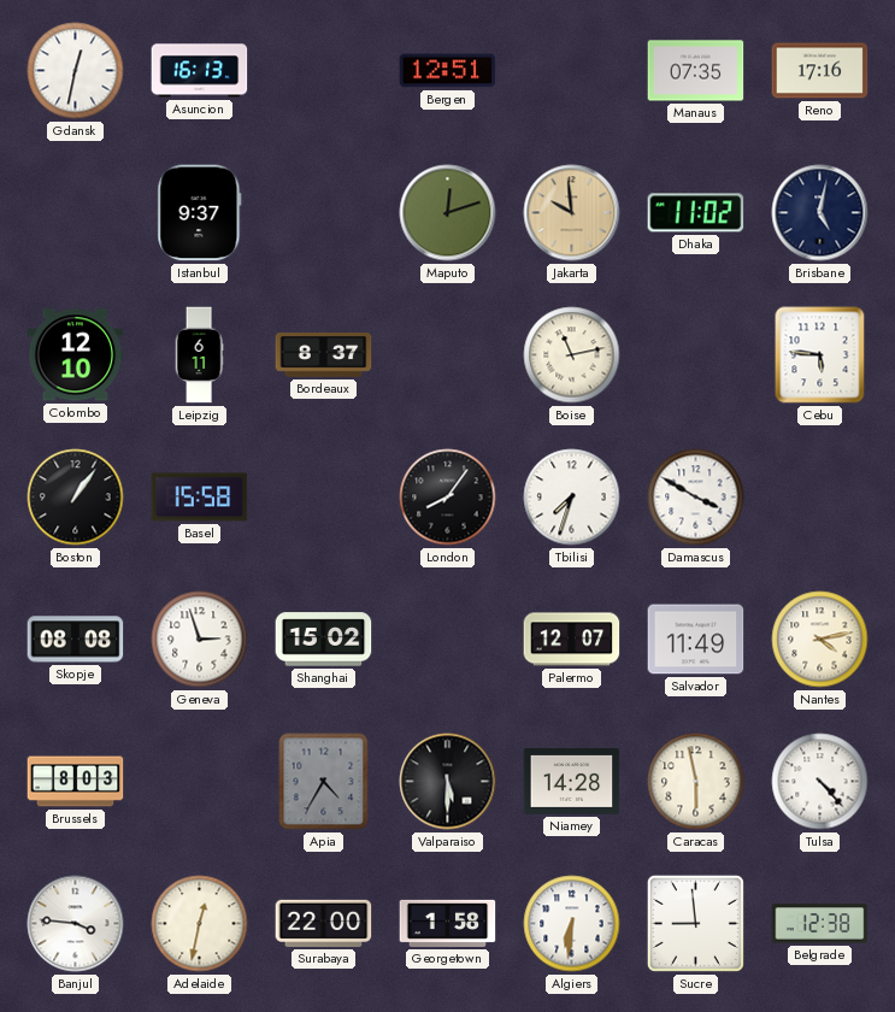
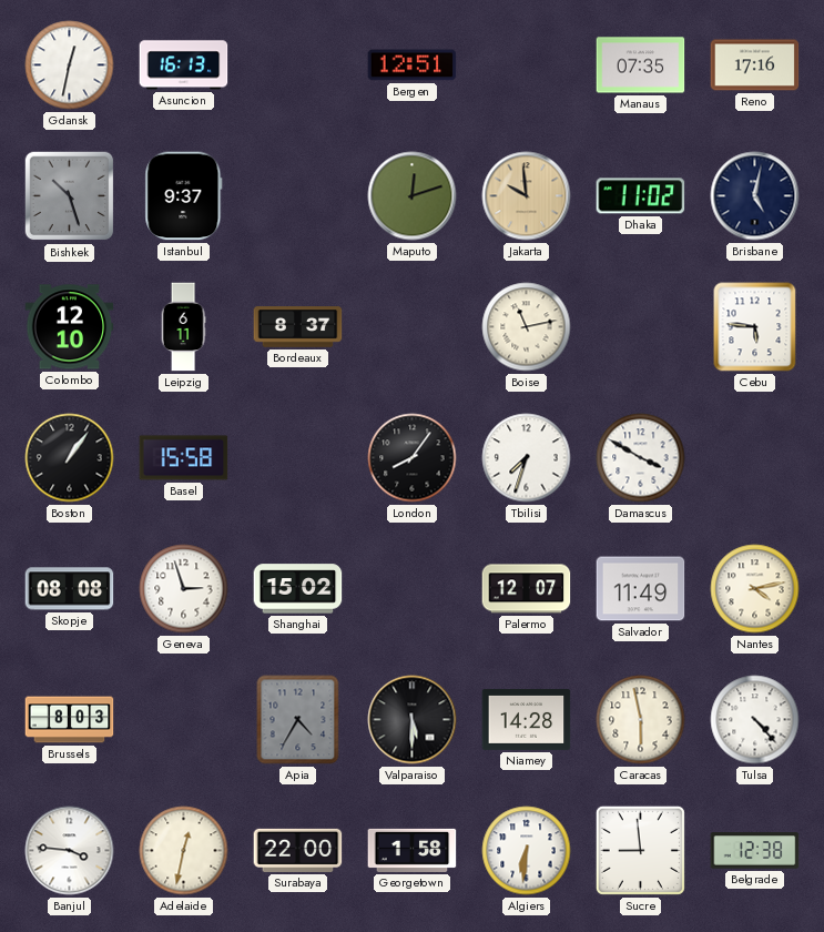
Bishkek: none -> 10:27
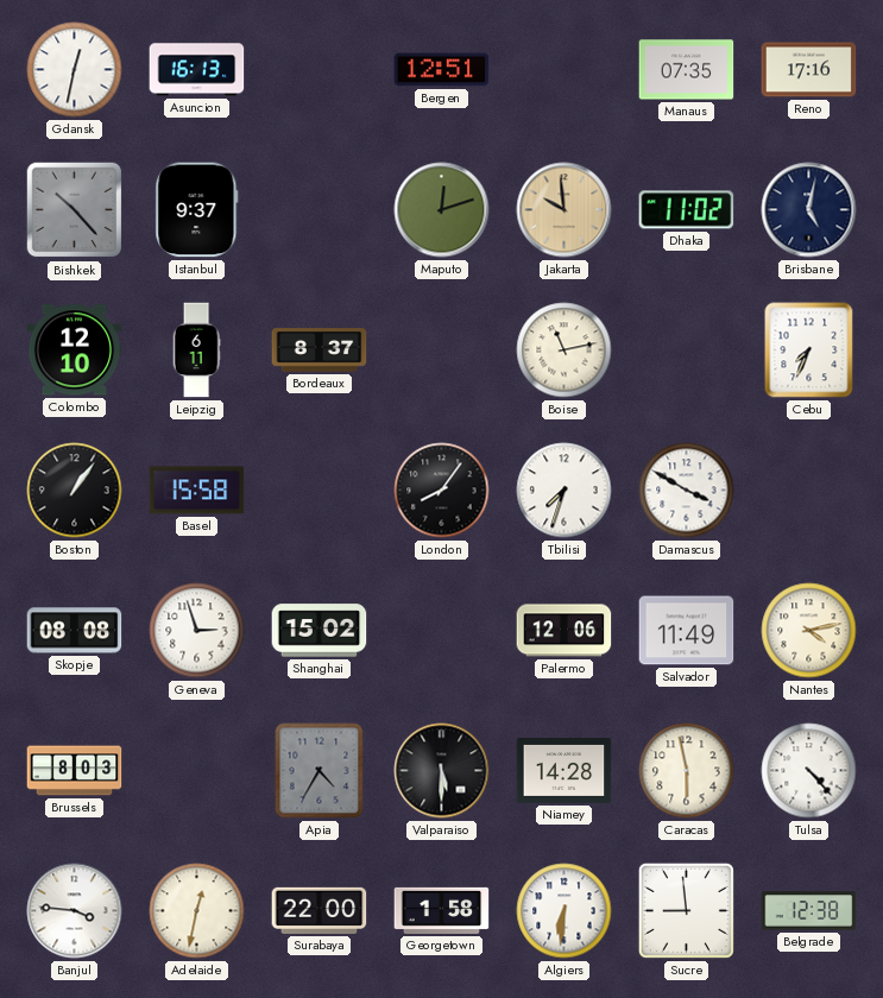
Bishkek: 10:27 -> 10:23
Cebu: 5:46 -> 7:34
Palermo: 12:07 -> 12:06
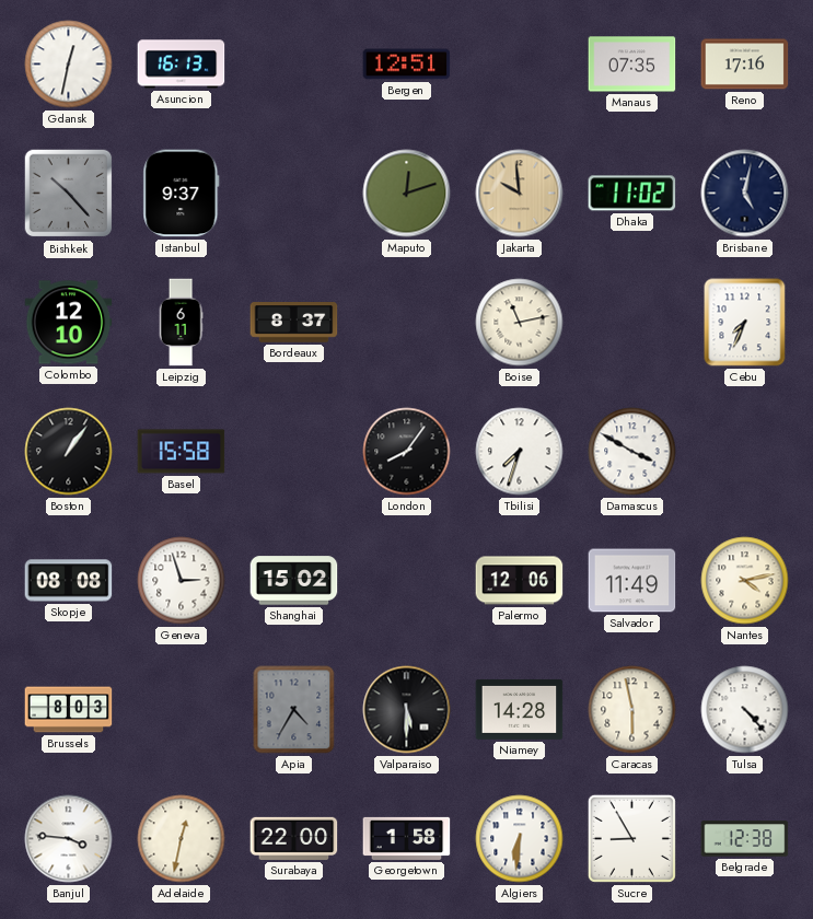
Sucre: 8:59 -> 8:55
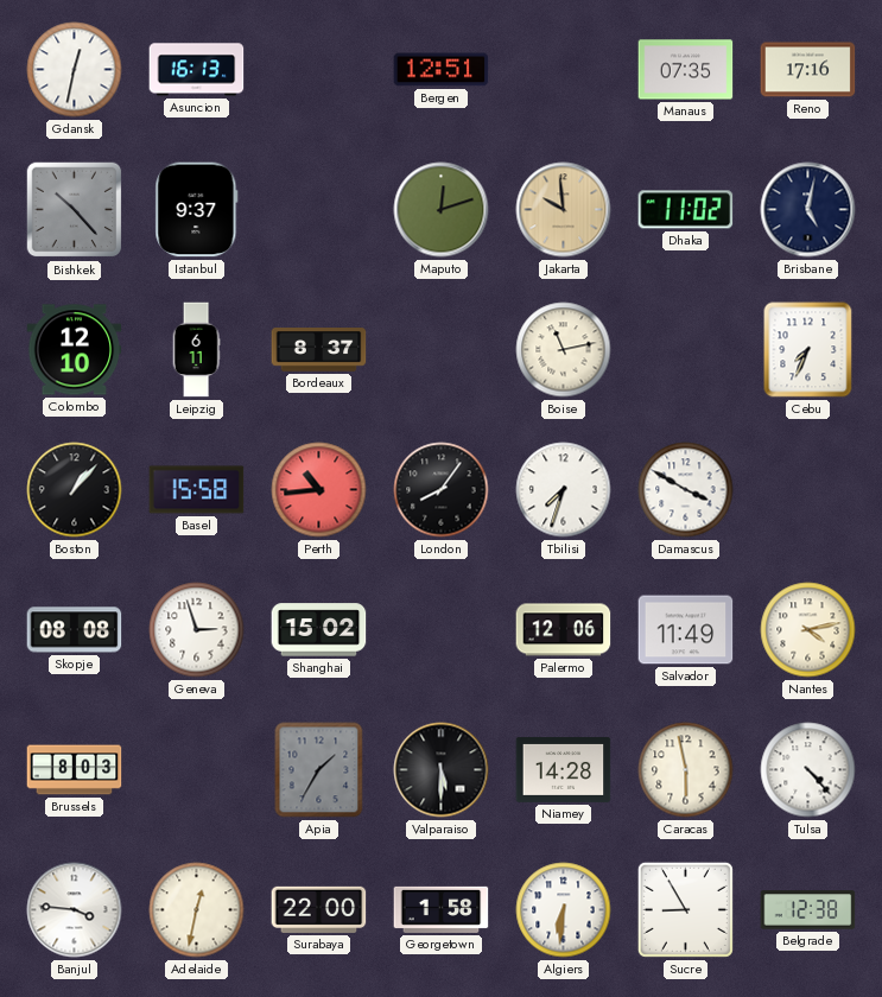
Boston: 1:06 -> 1:07
Perth: none -> 10:44
Apia: 4:35 -> 1:35
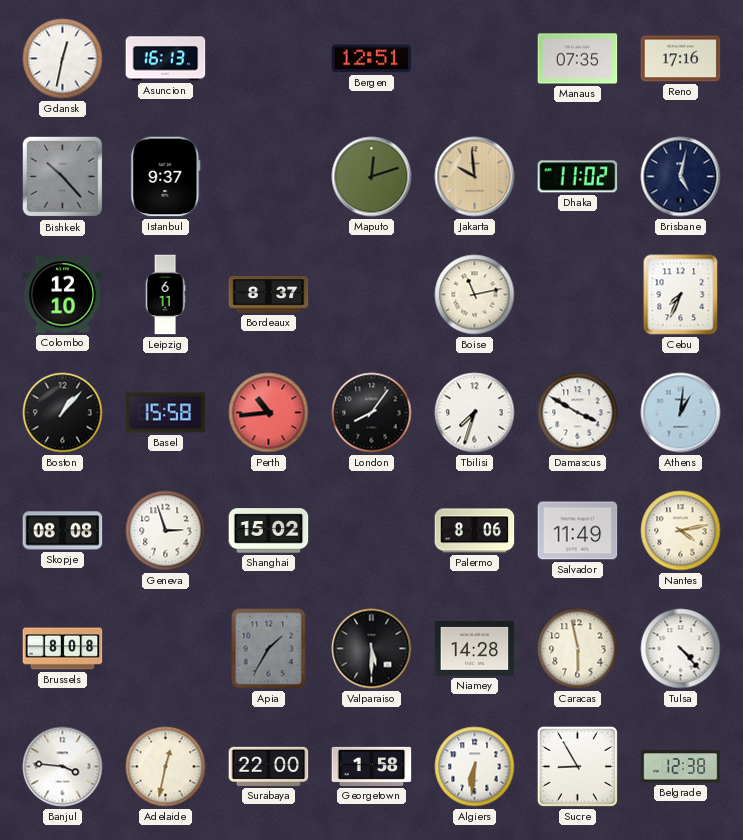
Athens: none -> 1:01
Palermo: 12:06 -> 8:06
Brussels: 8:03 -> 8:08
